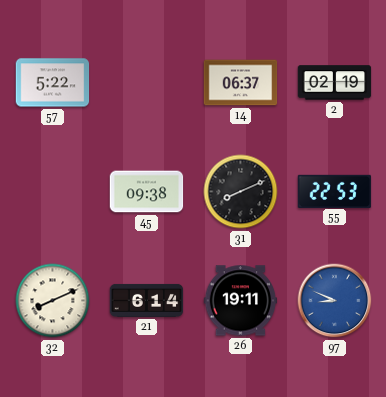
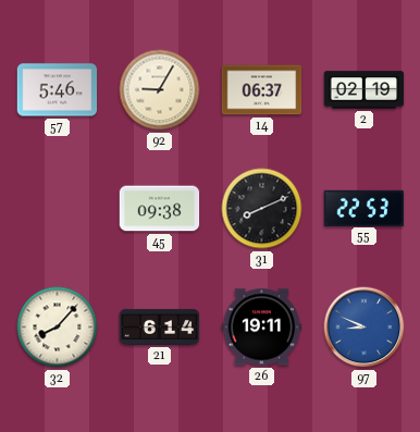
57: 5:22 -> 5:46
92: none -> 9:05
32: 8:11 -> 8:07
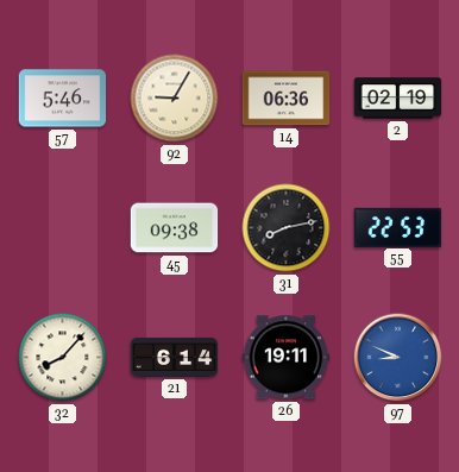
14: 06:37 -> 06:36
31: 8:11 -> 8:13
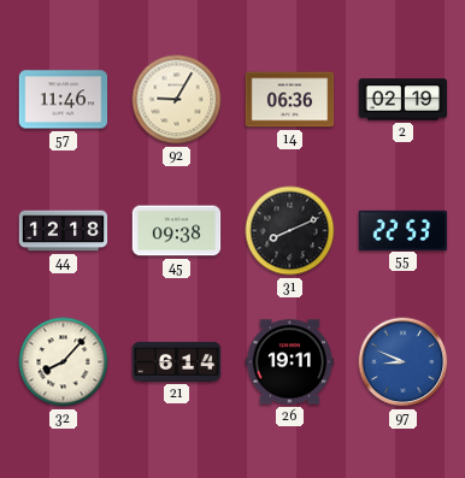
57: 5:46 -> 11:46
44: none -> 12:18
31: 8:13 -> 8:11
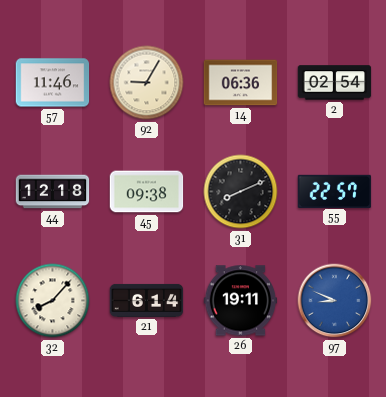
2: 02:19 -> 02:54
55: 22:53 -> 22:57
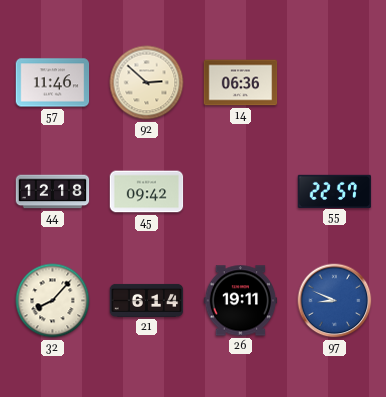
92: 9:05 -> 2:52
2: 02:54 -> none
45: 09:38 -> 09:42
31: 8:11 -> none
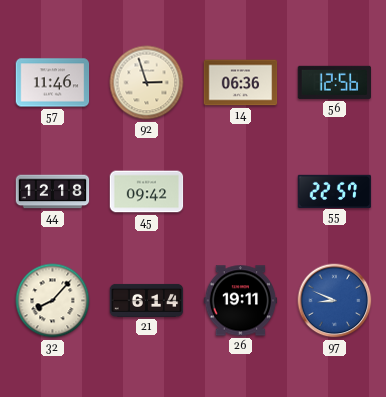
92: 2:52 -> 2:57
56: none -> 12:56
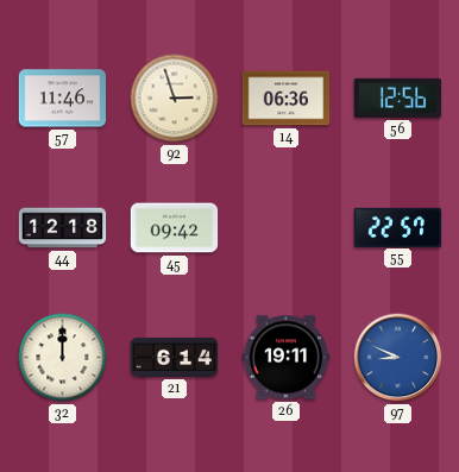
32: 8:07 -> 12:00
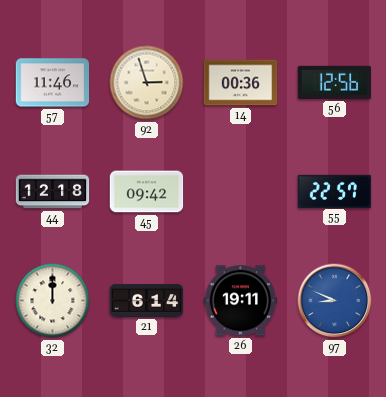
14: 06:36 -> 00:36
